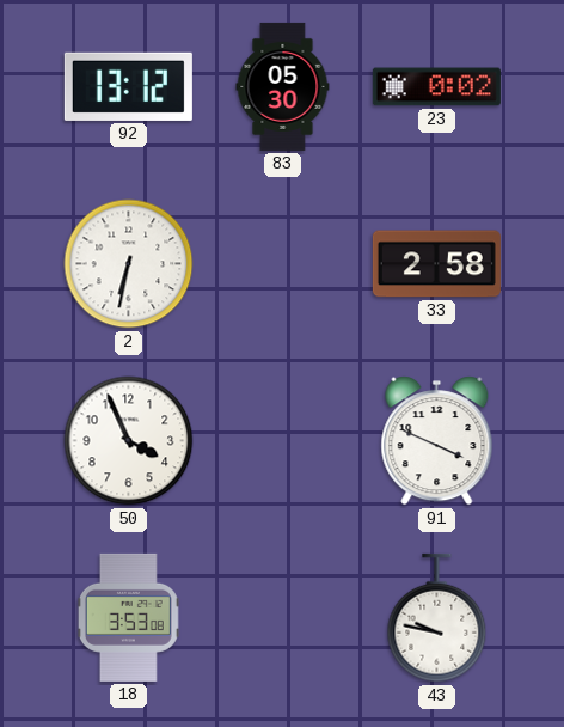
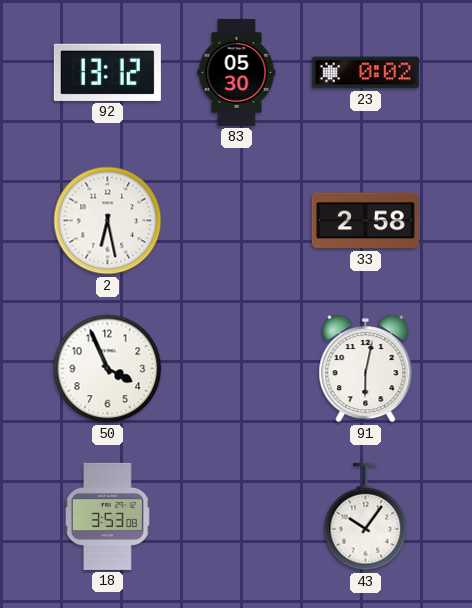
2: 6:32 -> 6:28
91: 3:49 -> 6:02
43: 9:47 -> 10:06
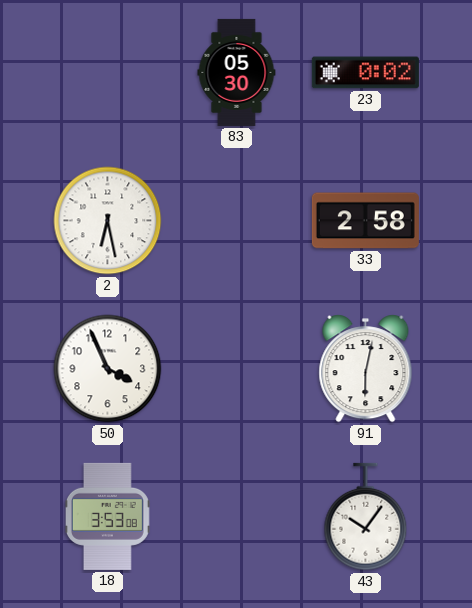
92: 13:12 -> none
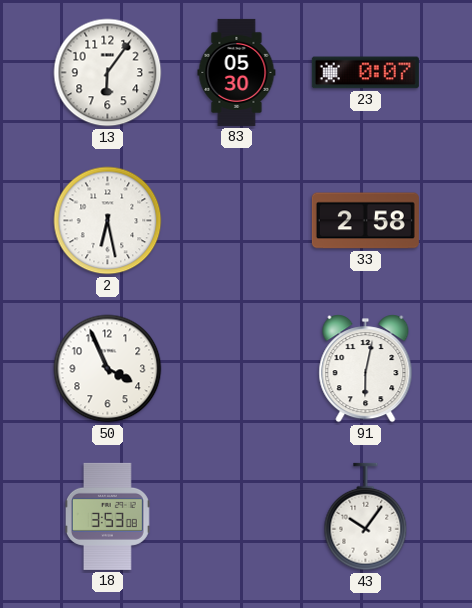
13: none -> 6:06
23: 0:02 -> 0:07
